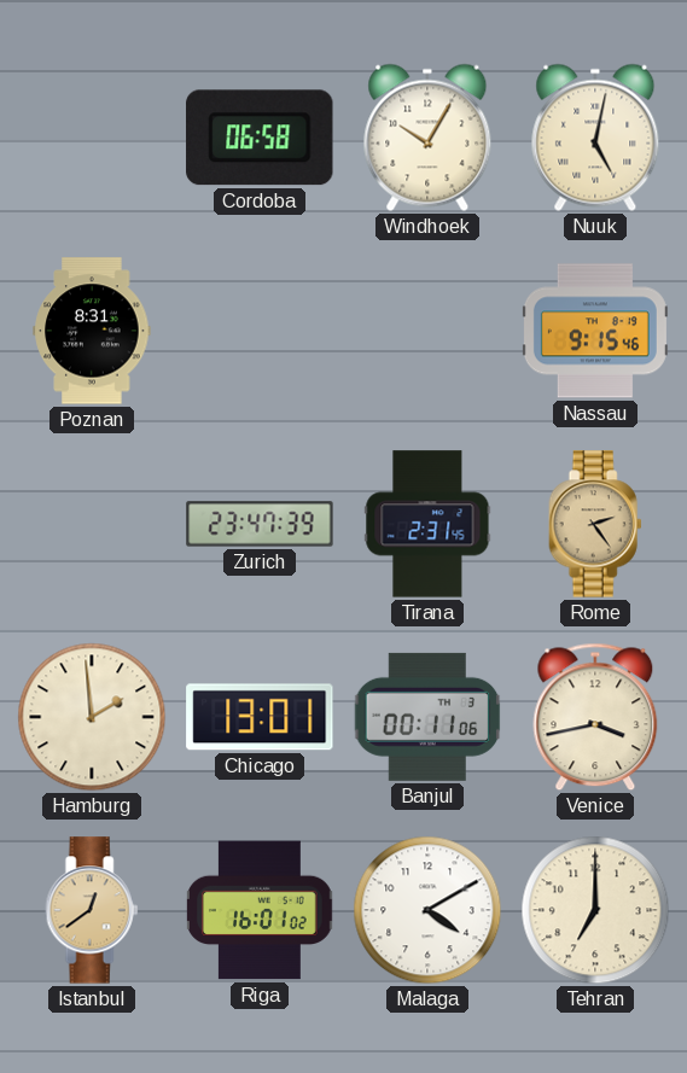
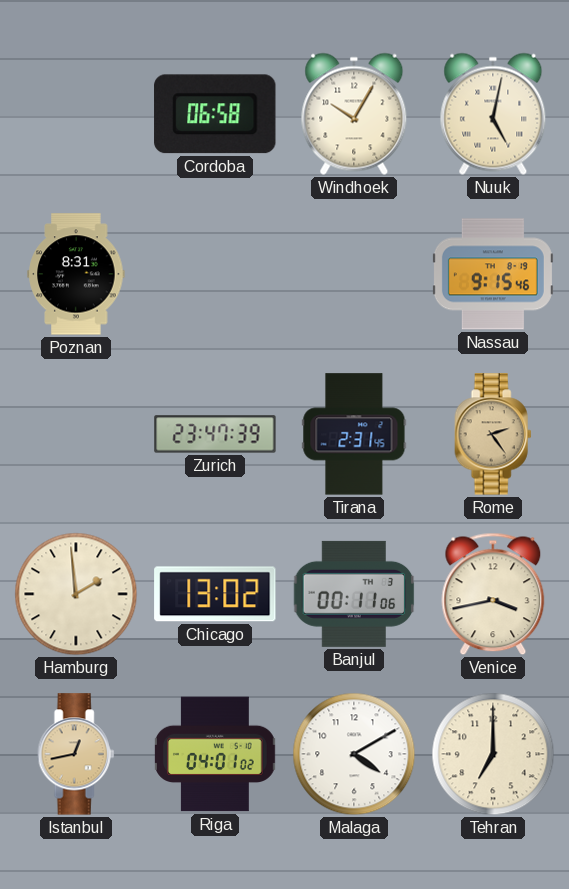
Chicago: 13:01 -> 13:02
Istanbul: 12:39 -> 12:43
Riga: 16:01 -> 04:01
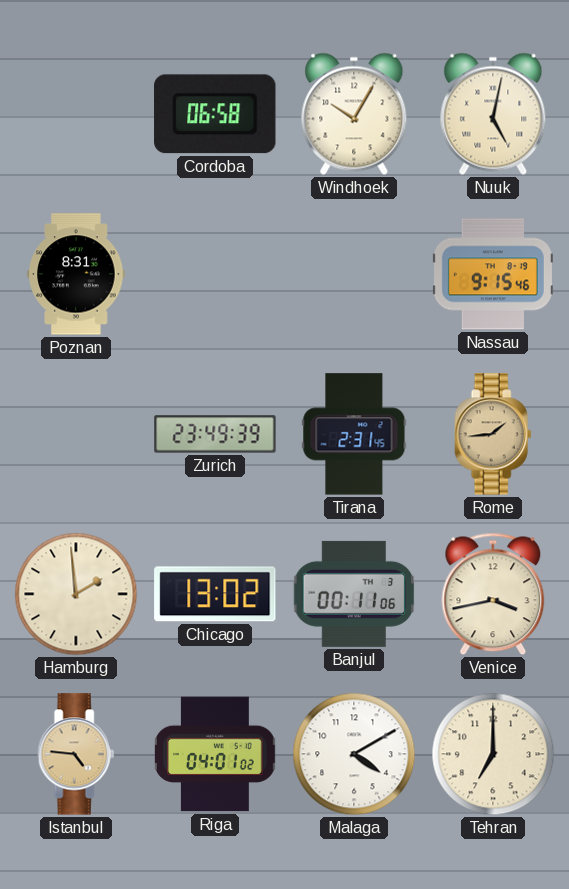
Zurich: 23:47 -> 23:49
Rome: 2:24 -> 1:44
Istanbul: 12:43 -> 4:46
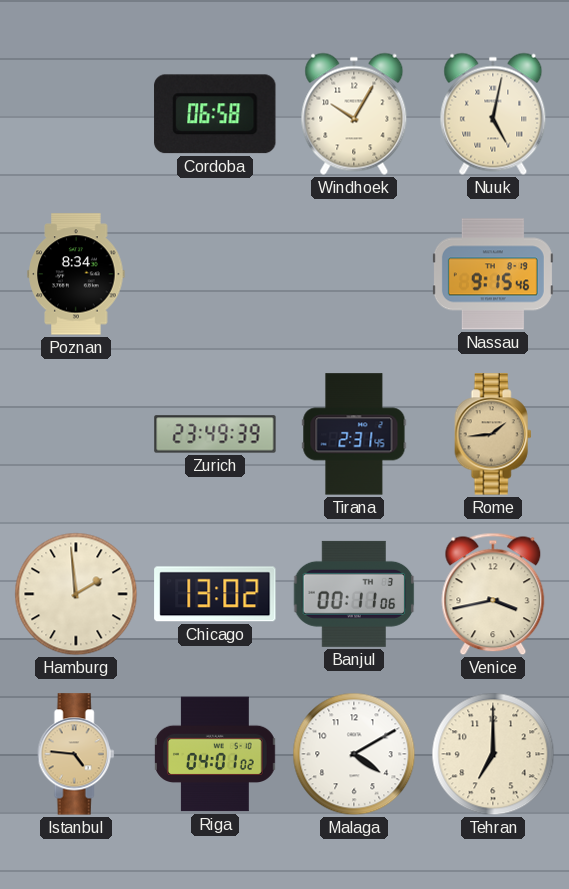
Poznan: 8:31 -> 8:34
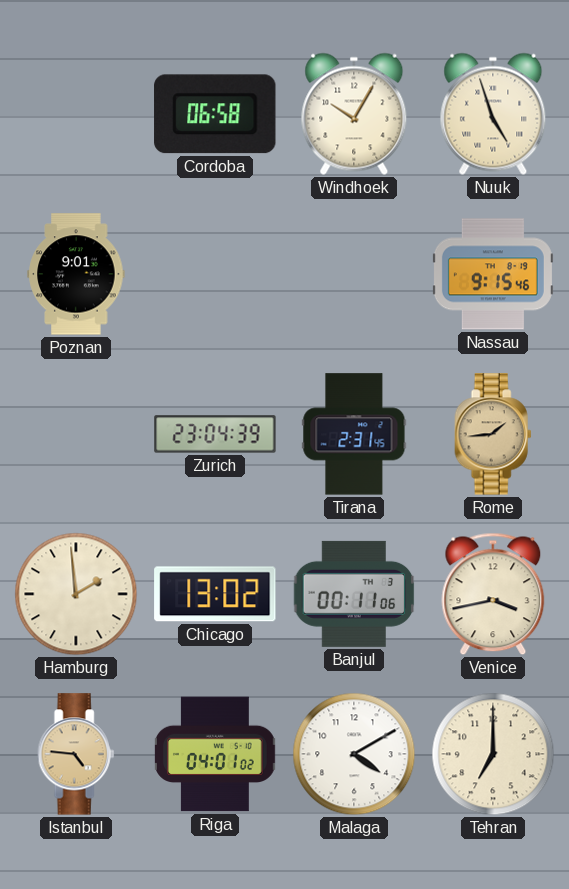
Nuuk: 5:02 -> 4:57
Poznan: 8:34 -> 9:01
Zurich: 23:49 -> 23:04
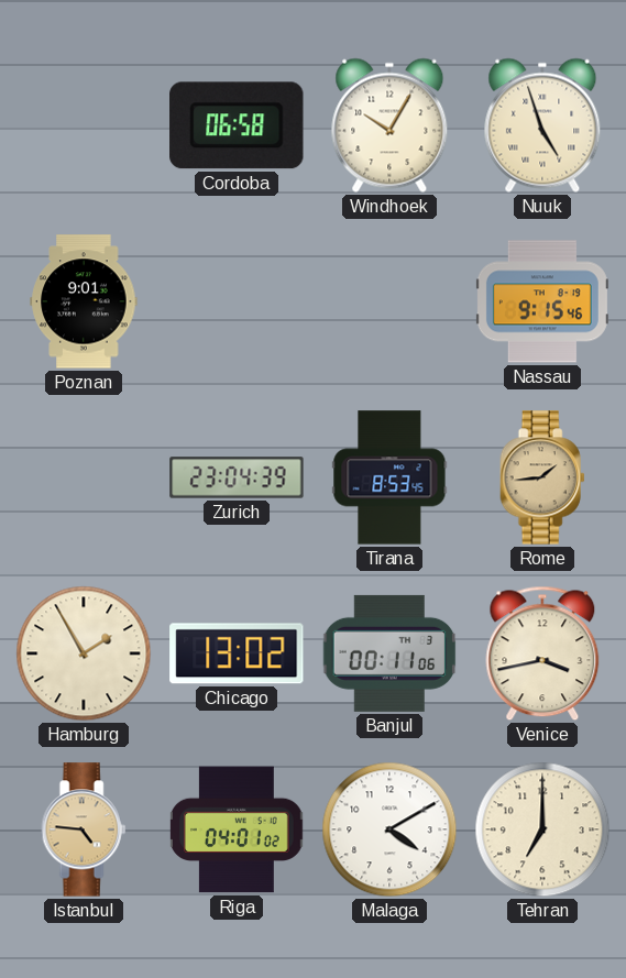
Tirana: 2:31 -> 8:53
Hamburg: 1:59 -> 1:55
